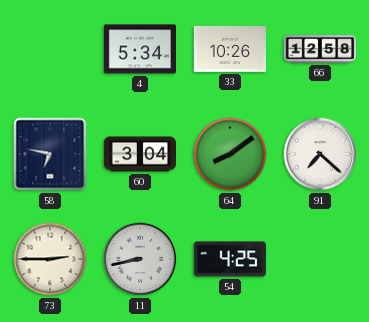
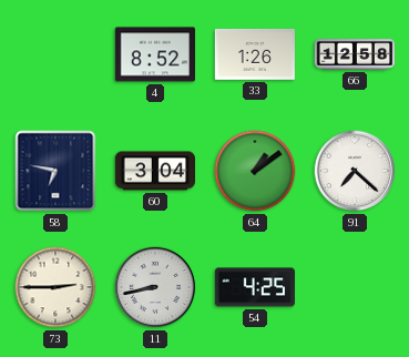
4: 5:34 -> 8:52
33: 10:26 -> 1:26
64: 8:09 -> 1:09
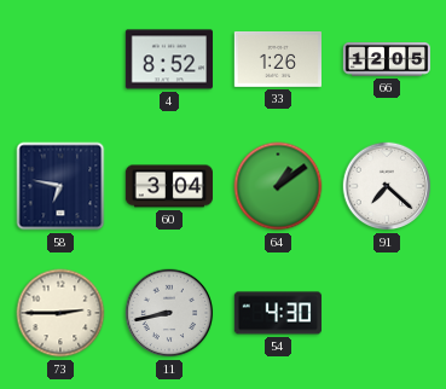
66: 12:58 -> 12:05
54: 4:25 -> 4:30
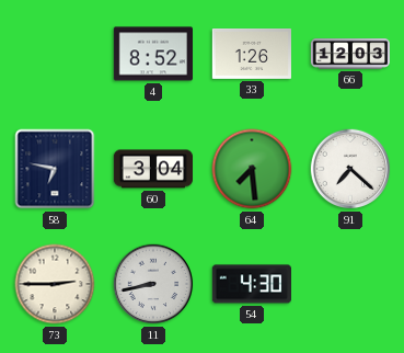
66: 12:05 -> 12:03
64: 1:09 -> 7:29
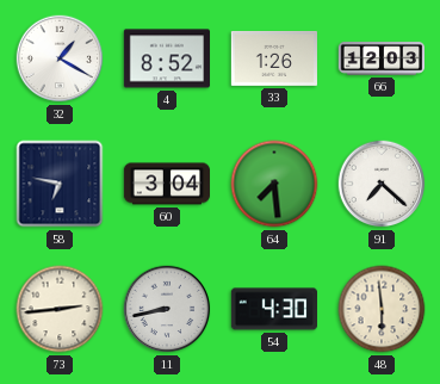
32: none -> 1:20
73: 2:45 -> 2:44
48: none -> 5:59
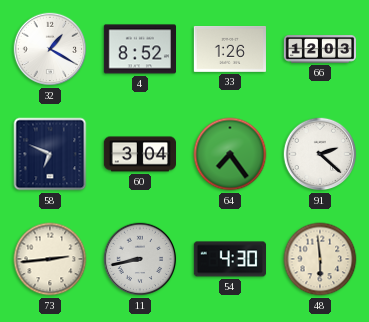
58: 6:47 -> 6:49
64: 7:29 -> 7:24
91: 7:22 -> 2:22
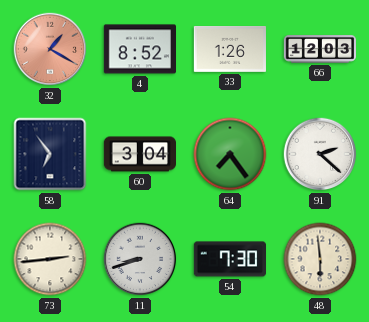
32 dial: white -> salmon
58: 6:49 -> 6:54
11: 8:43 -> 8:42
54: 4:30 -> 7:30
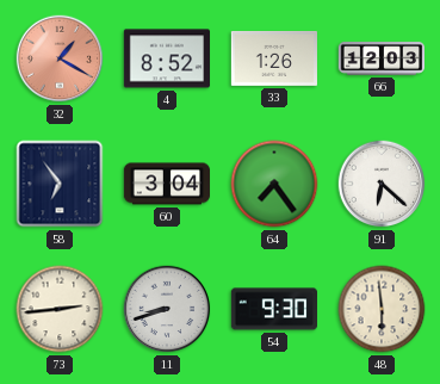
91: 2:22 -> 6:22
54: 7:30 -> 9:30
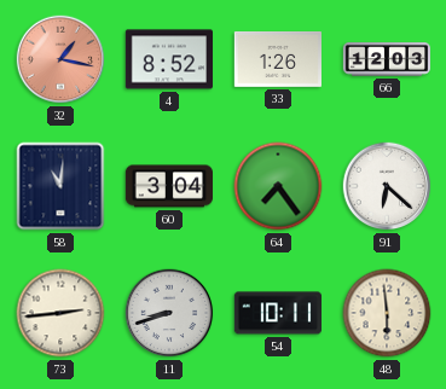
32: 1:20 -> 1:17
58: 6:54 -> 11:01
54: 9:30 -> 10:11
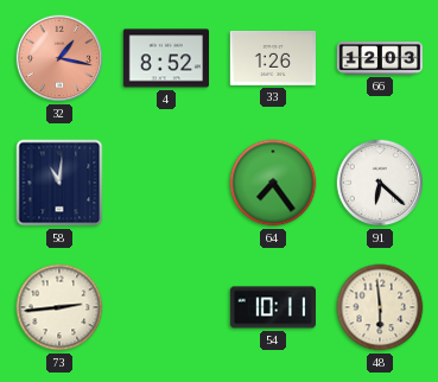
60: 3:04 -> none
11: 8:42 -> none
